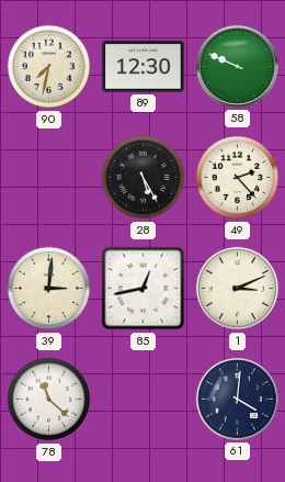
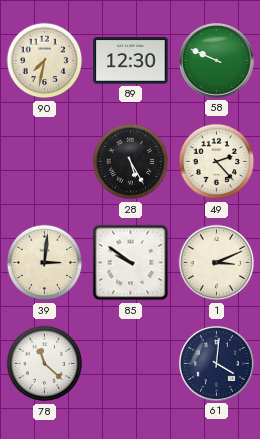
85: 12:43 -> 9:51
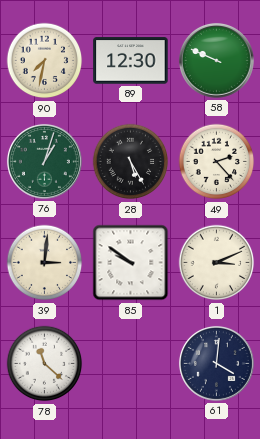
76: none -> 1:03
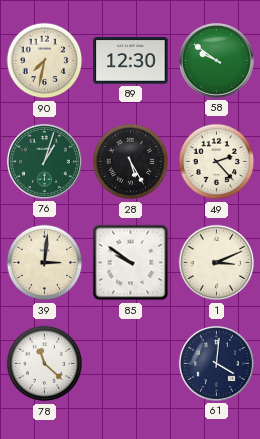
58: 9:49 -> 9:51
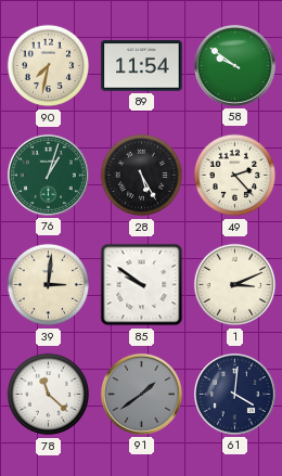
89: 12:30 -> 11:54
91: none -> 1:39
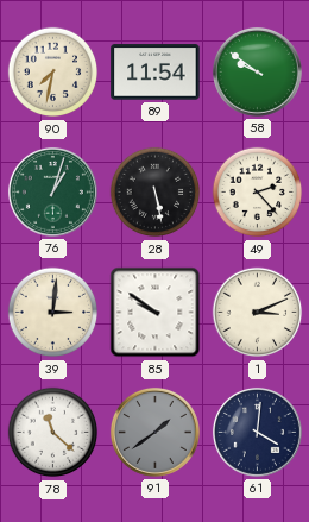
28: 5:25 -> 5:28
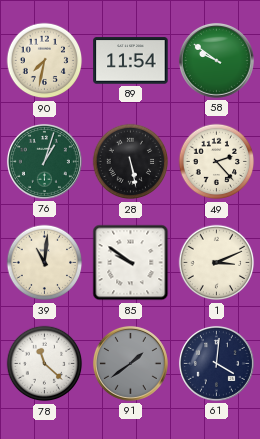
39: 3:01 -> 11:01
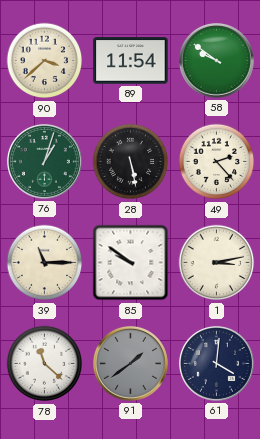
90: 7:32 -> 3:38
39: 11:01 -> 11:15
1: 3:11 -> 3:13
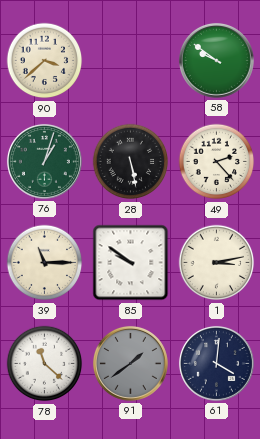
89: 11:54 -> none
